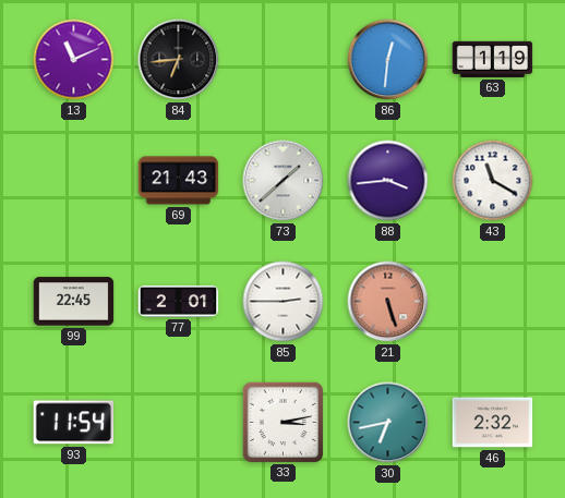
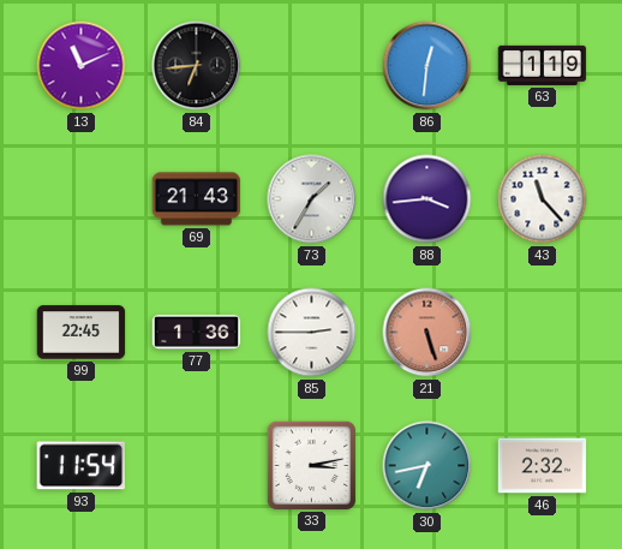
73: 1:38 -> 1:35
43: 11:20 -> 11:23
77: 2:01 -> 1:36
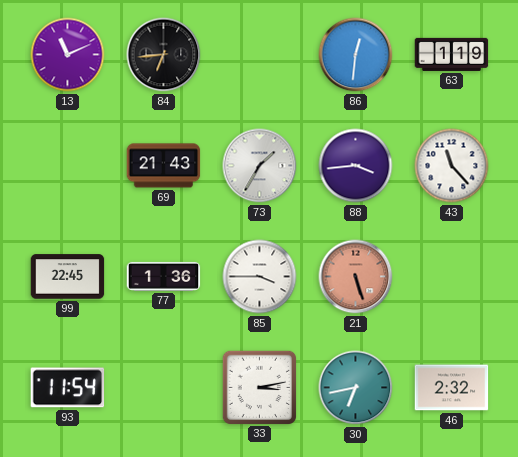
85: 2:45 -> 3:45
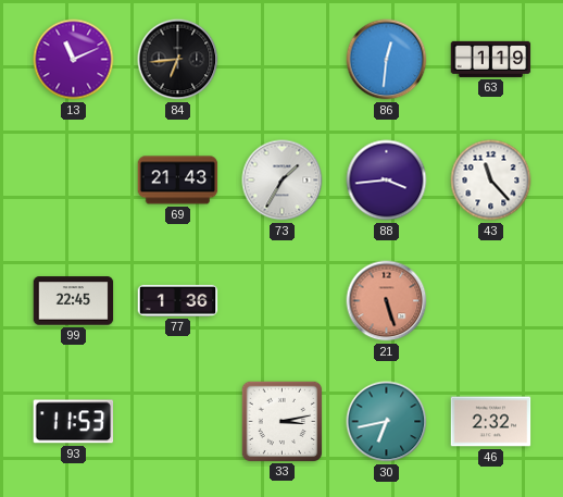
85: 3:45 -> none
93: 11:54 -> 11:53
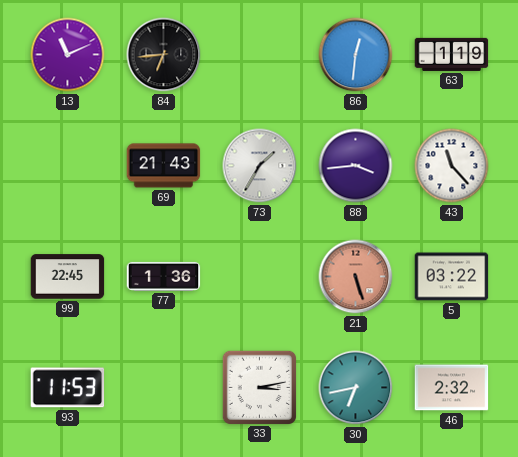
5: none -> 03:22
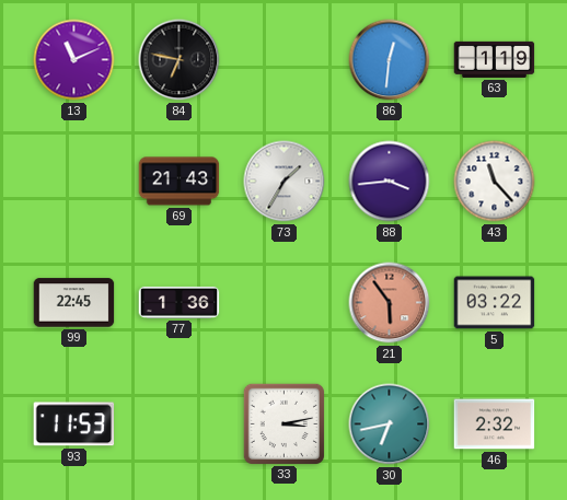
84: 6:44 -> 6:47
21: 5:27 -> 5:54
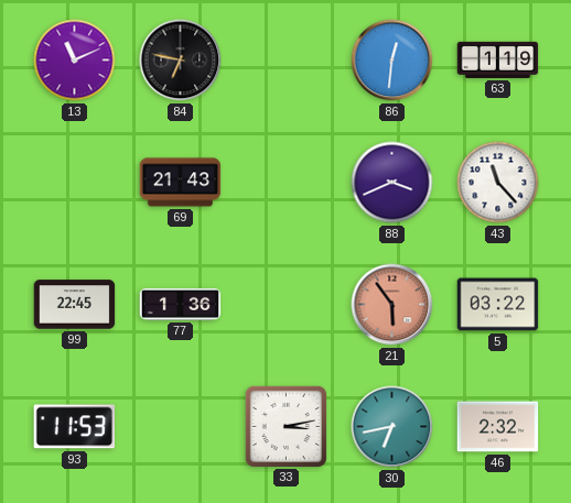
73: 1:35 -> none
88: 3:44 -> 3:41
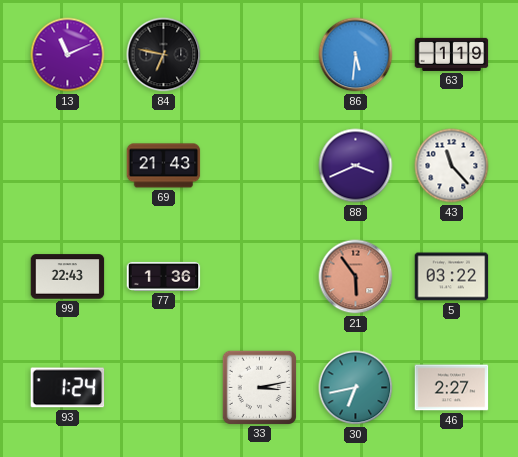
86: 12:31 -> 5:31
99: 22:45 -> 22:43
93: 11:53 -> 1:24
46: 2:32 -> 2:27
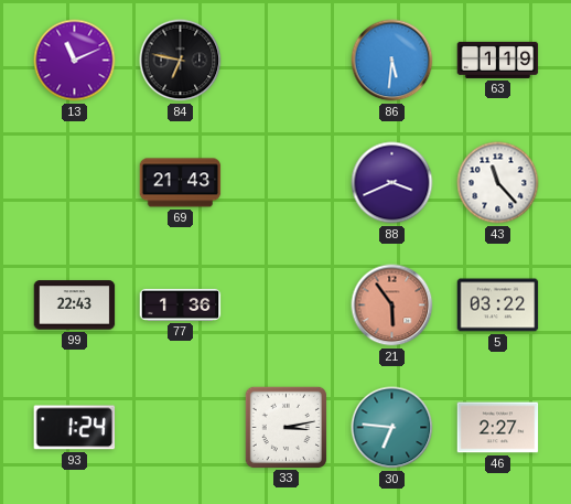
30: 6:43 -> 6:46
